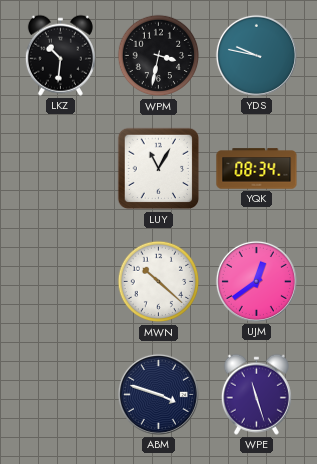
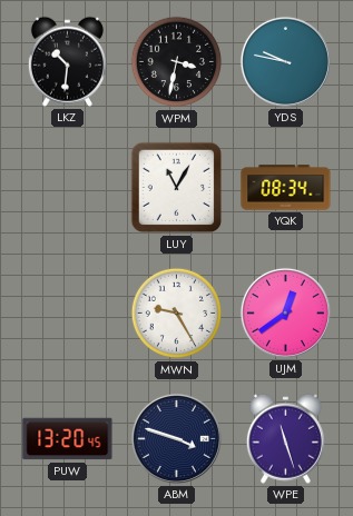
MWN: 10:22 -> 9:25
PUW: none -> 13:20
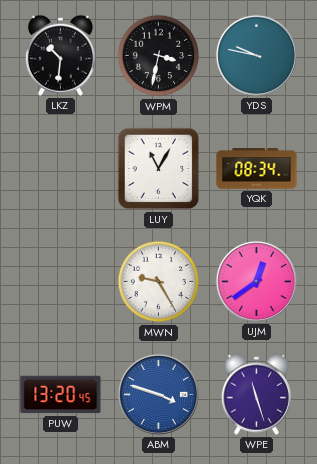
ABM dial: navy -> blue
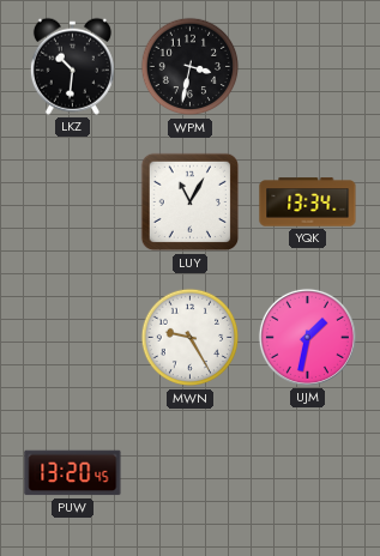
YDS: 9:47 -> none
YQK: 08:34 -> 13:34
UJM: 12:39 -> 1:32
ABM: 3:48 -> none
WPE: 11:27 -> none
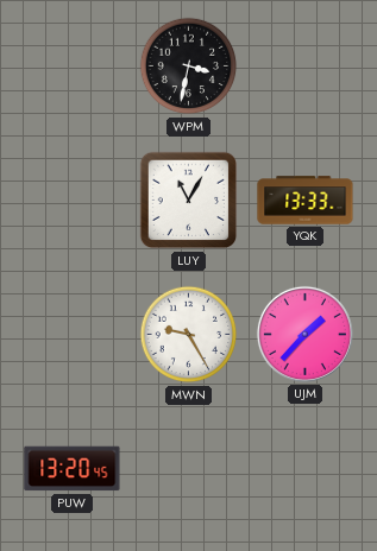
LKZ: 10:31 -> none
YQK: 13:34 -> 13:33
UJM: 1:32 -> 1:37
